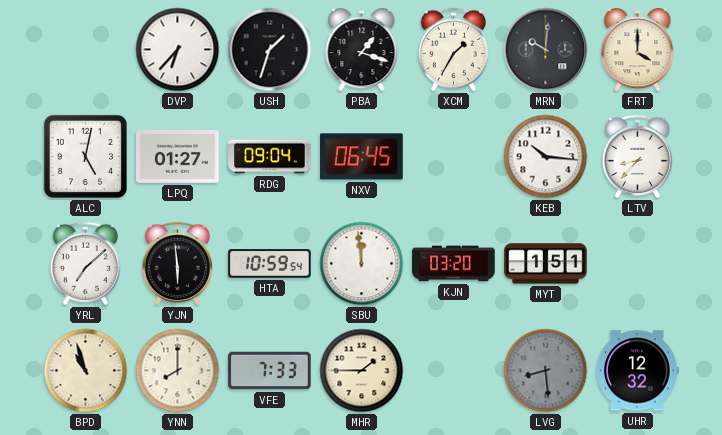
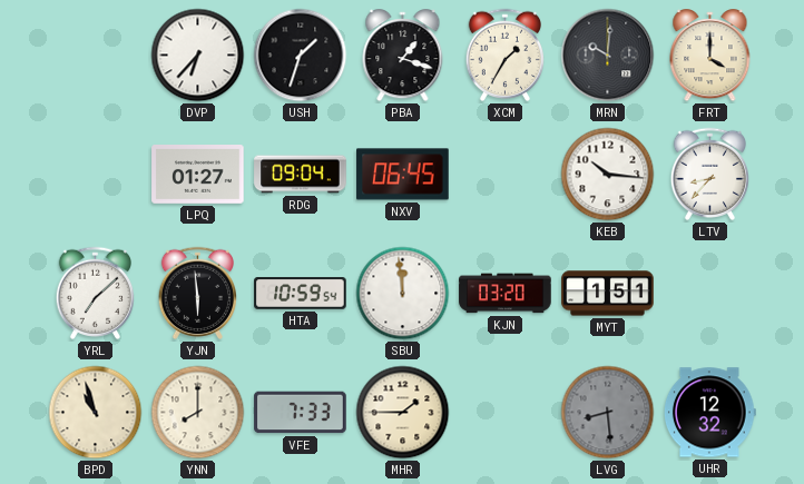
ALC: 5:02 -> none
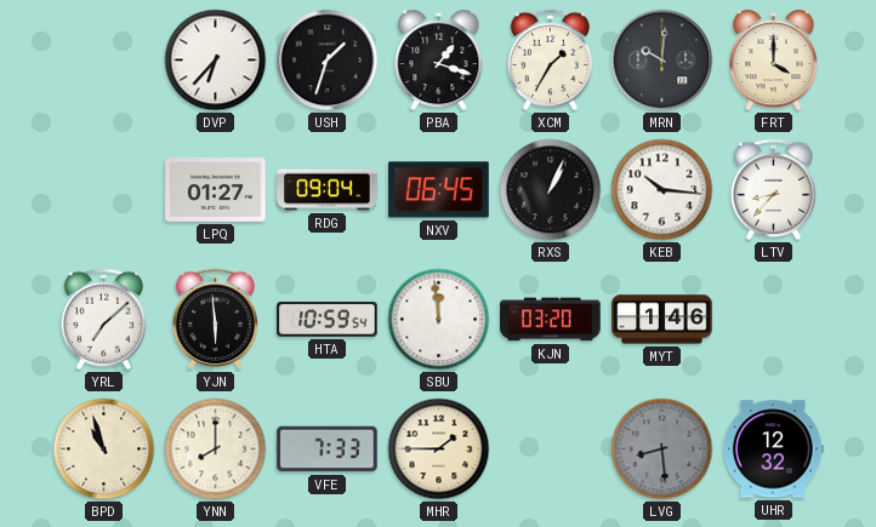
RXS: none -> 1:04
MYT: 1:51 -> 1:46
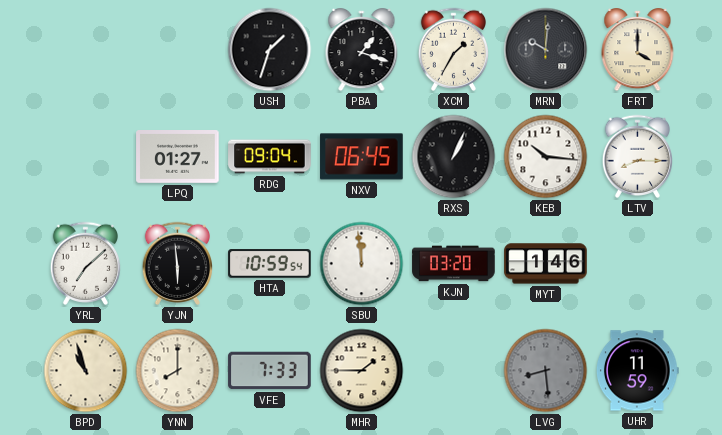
DVP: 6:37 -> none
LTV: 8:37 -> 8:15
UHR: 12:32 -> 11:59
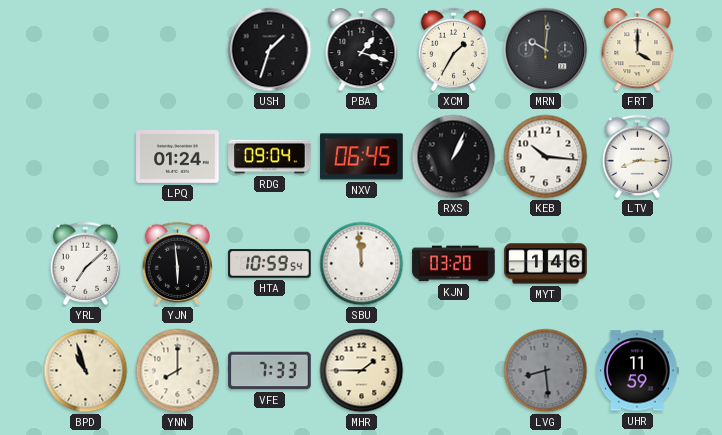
LPQ: 01:27 -> 01:24
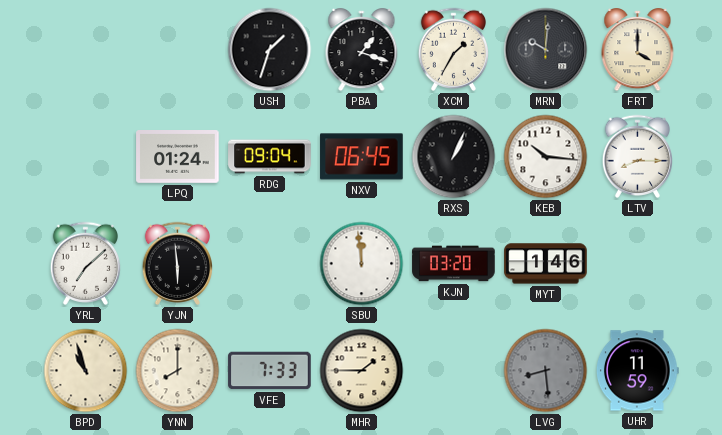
HTA: 10:59 -> none
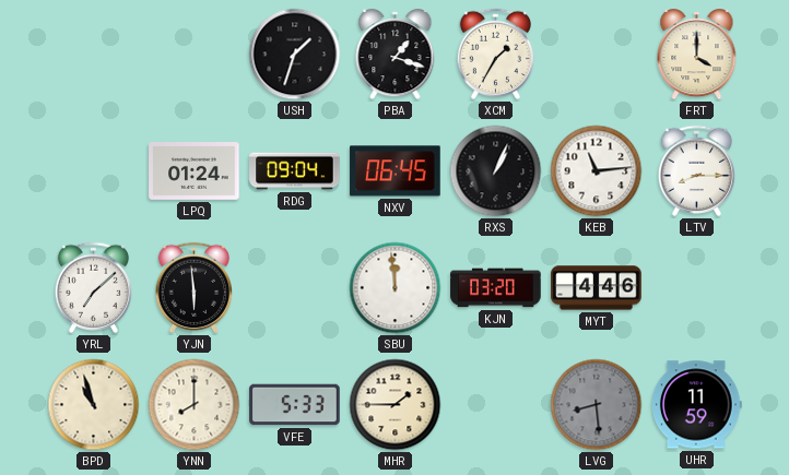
MRN: 10:01 -> none
KEB: 10:16 -> 11:14
MYT: 1:46 -> 4:46
VFE: 7:33 -> 5:33
